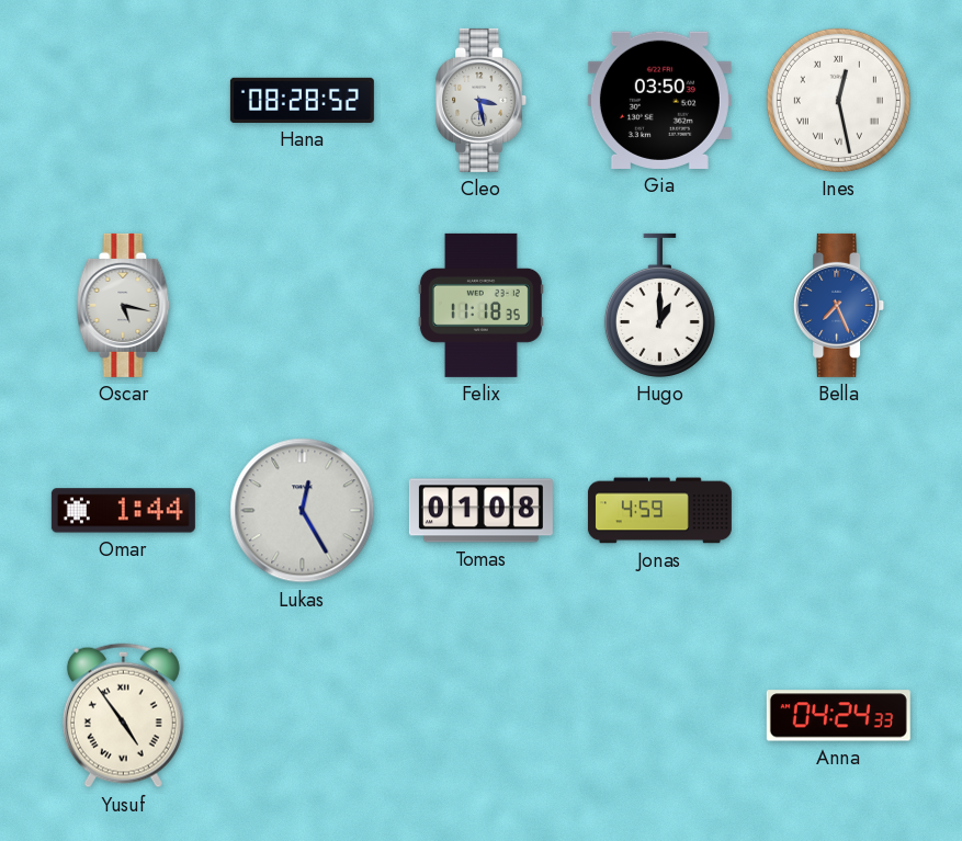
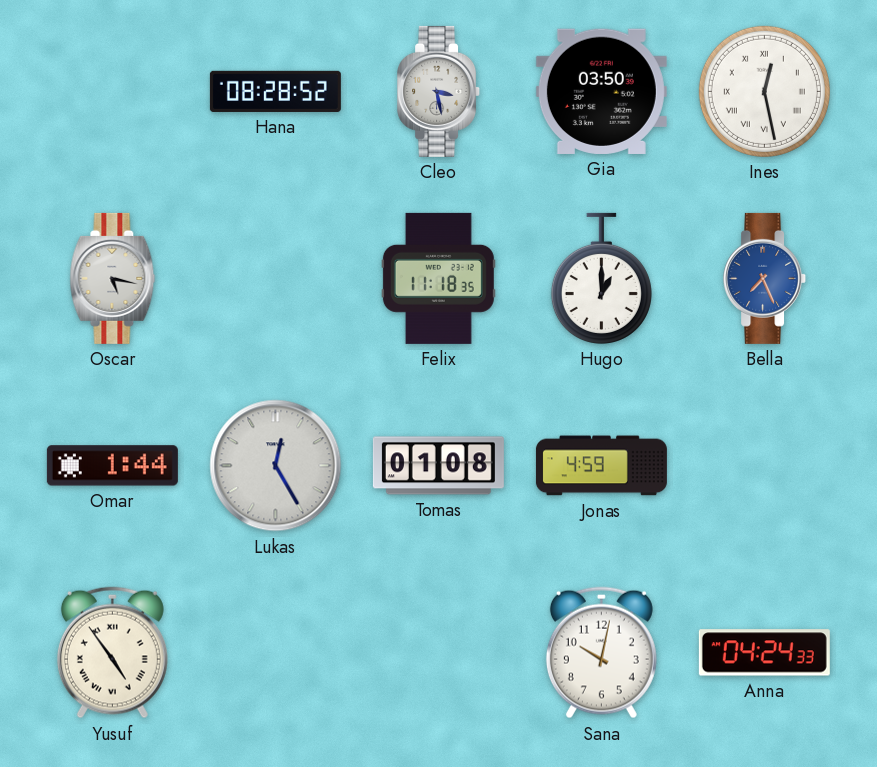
Sana: none -> 10:02
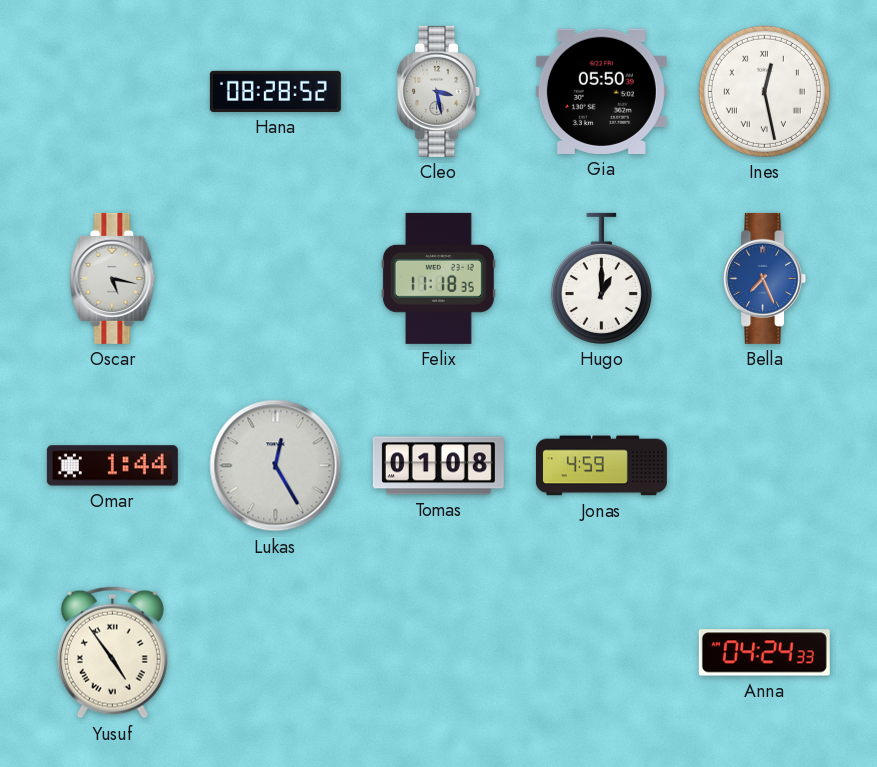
Gia: 03:50 -> 05:50
Sana: 10:02 -> none
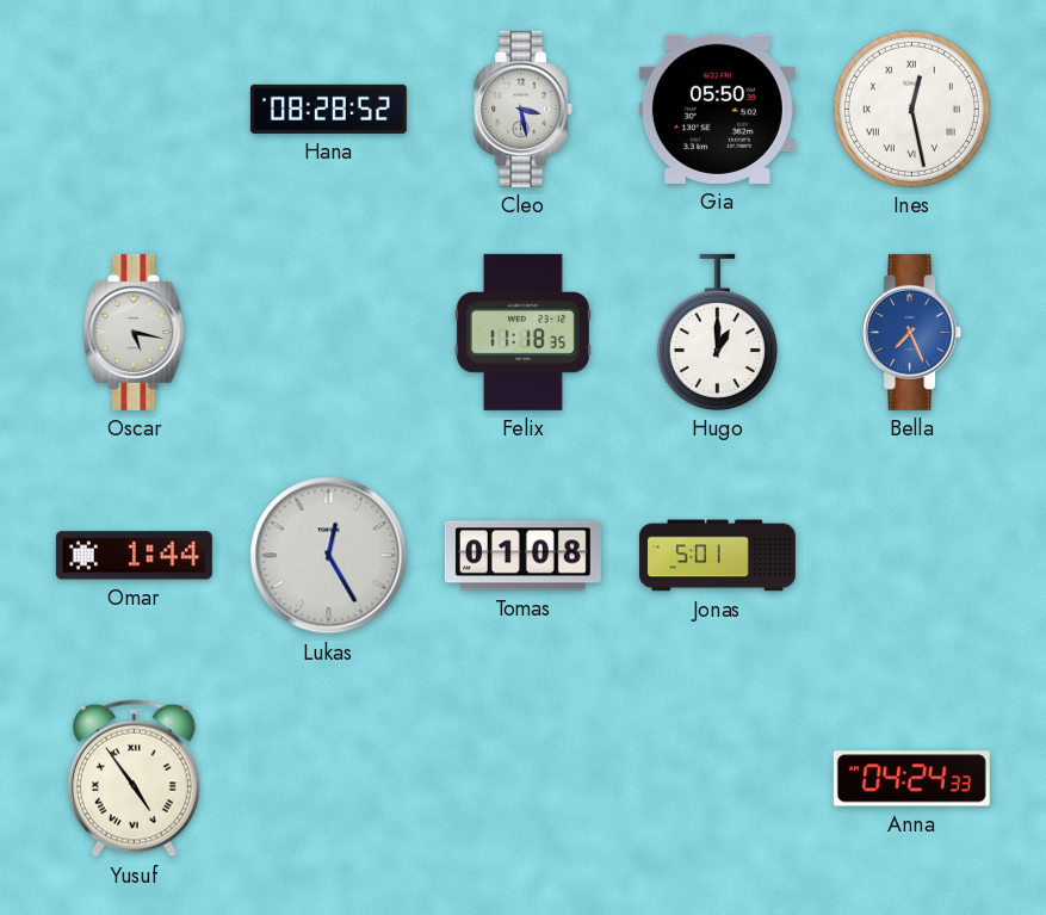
Jonas: 4:59 -> 5:01
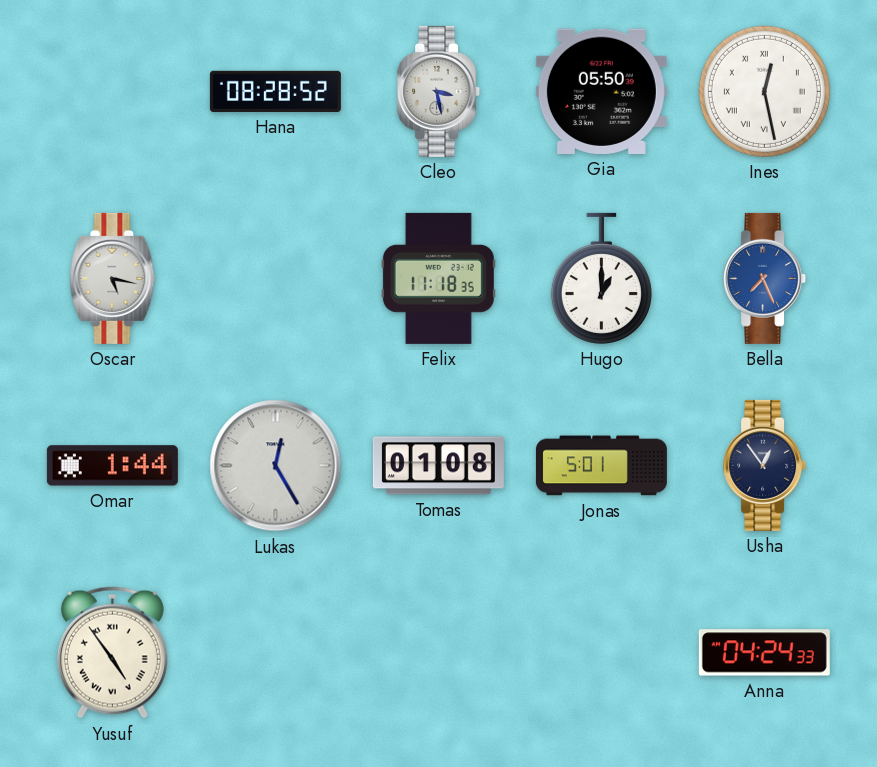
Usha: none -> 12:54
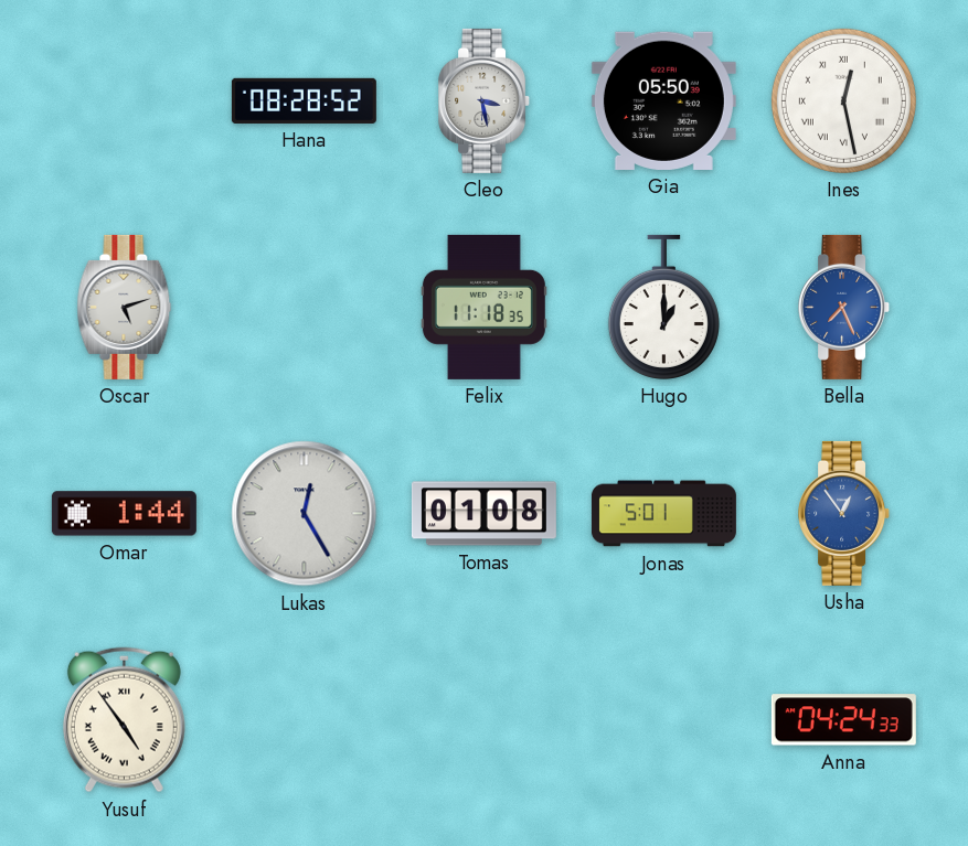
Oscar: 5:17 -> 5:12
Usha dial: navy -> blue
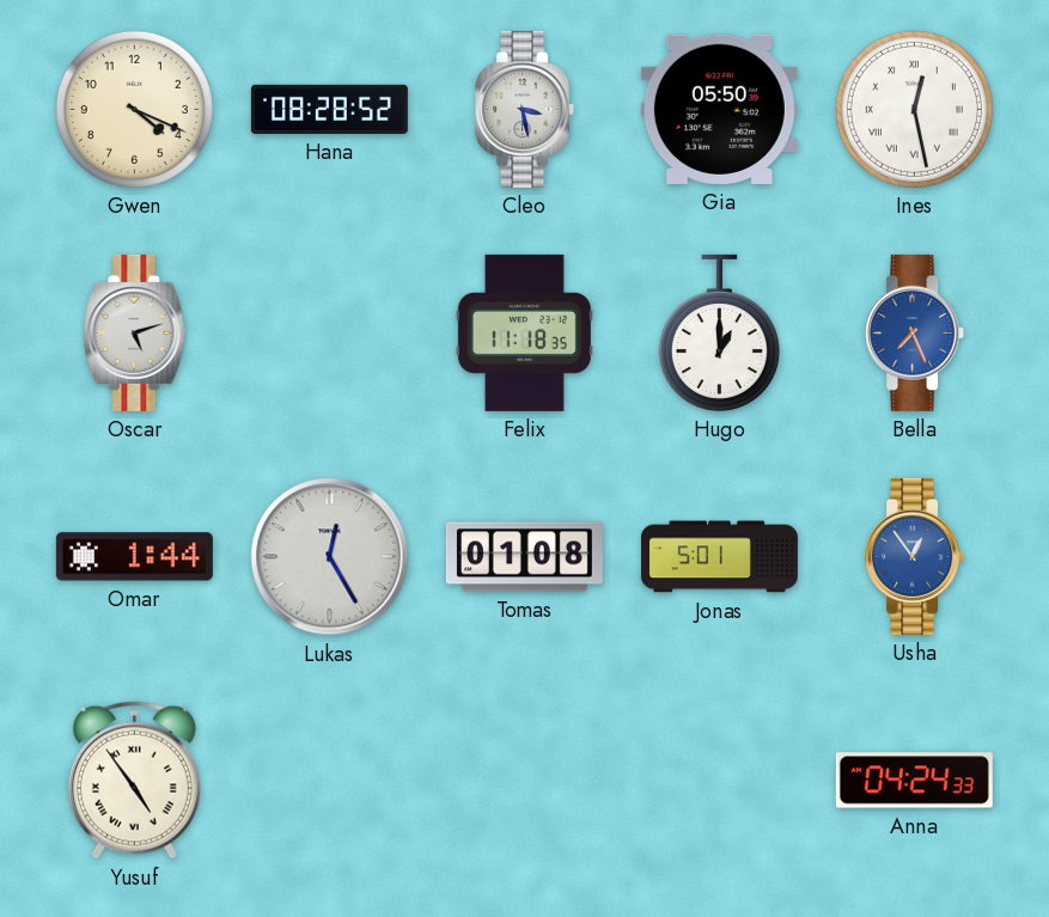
Gwen: none -> 4:19
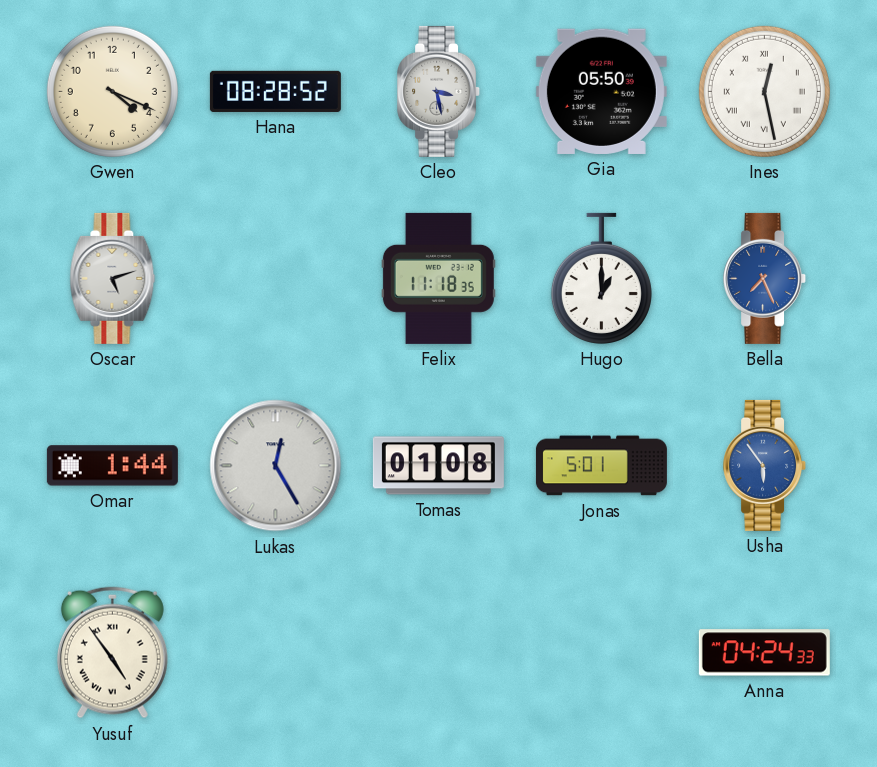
Usha: 12:54 -> 5:54
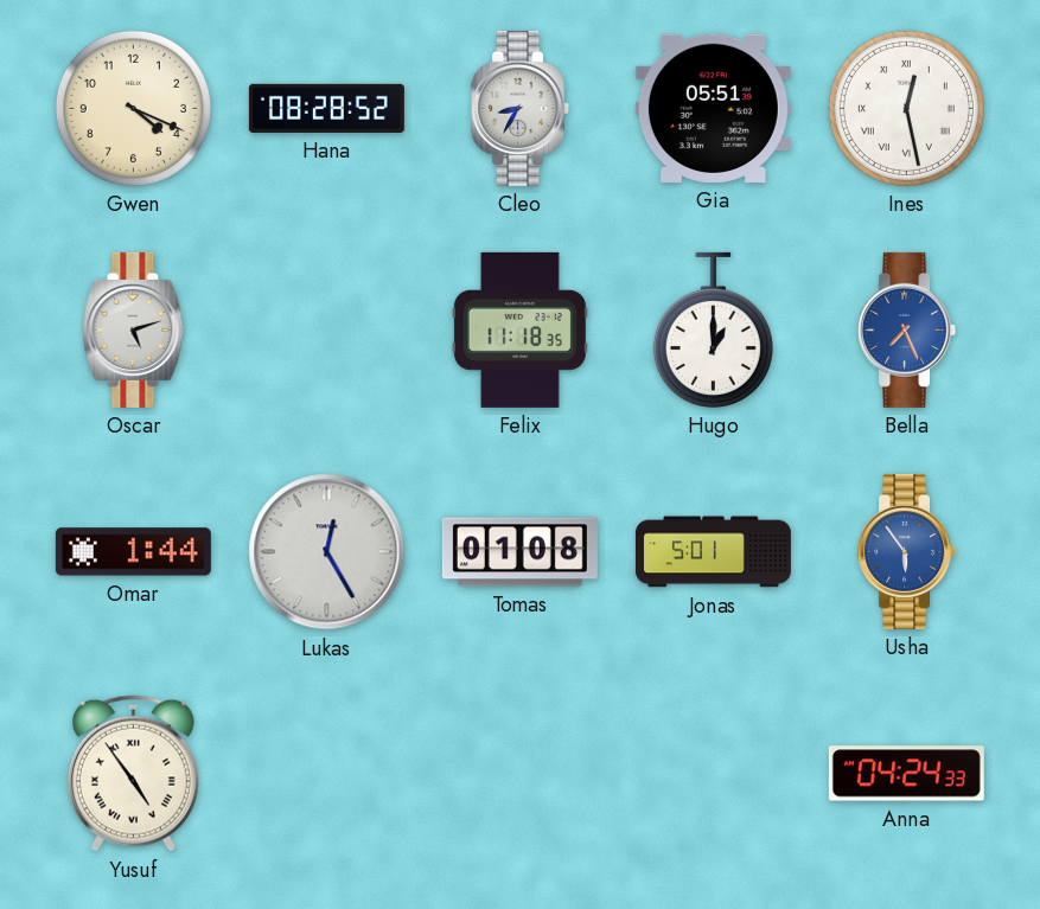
Cleo: 3:28 -> 8:35
Gia: 05:50 -> 05:51
